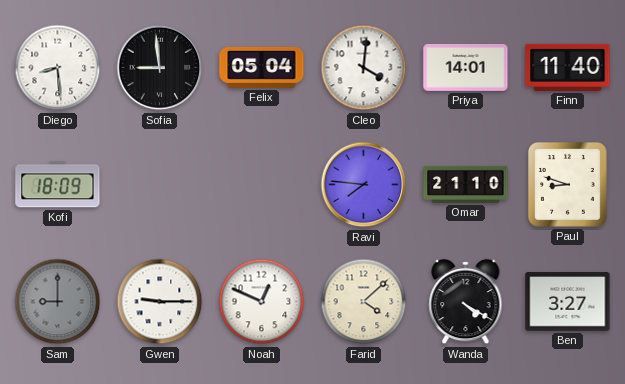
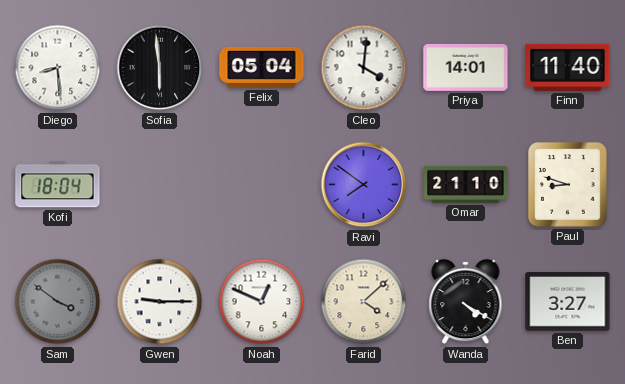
Sofia: 8:59 -> 5:59
Kofi: 18:09 -> 18:04
Ravi: 7:46 -> 7:51
Sam: 9:00 -> 3:51
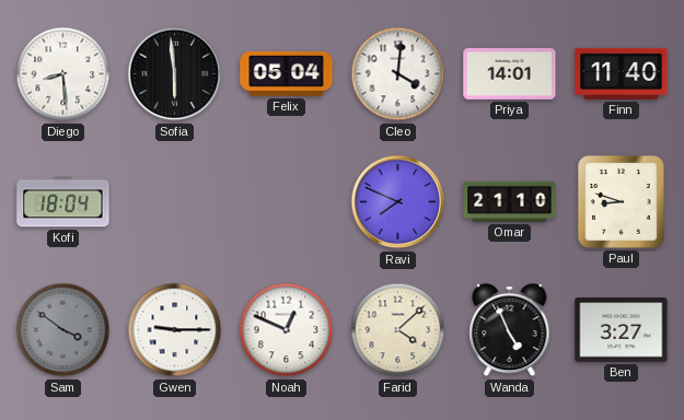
Ravi: 7:51 -> 7:49
Wanda: 4:20 -> 4:56
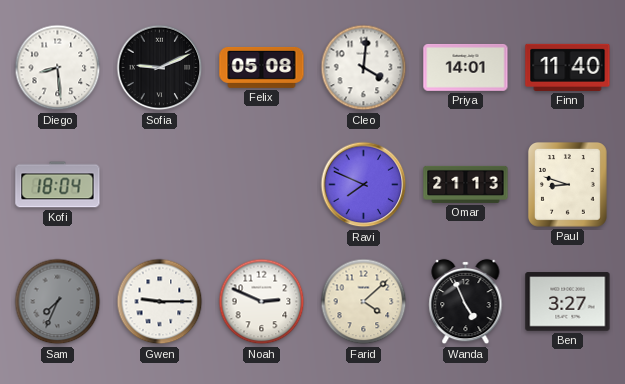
Sofia: 5:59 -> 9:11
Felix: 05:04 -> 05:08
Omar: 21:10 -> 21:13
Sam: 3:51 -> 7:34
Noah: 12:49 -> 2:49
